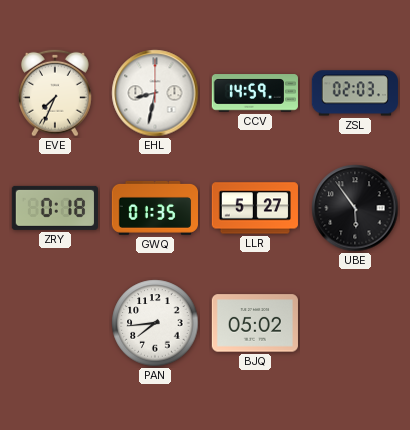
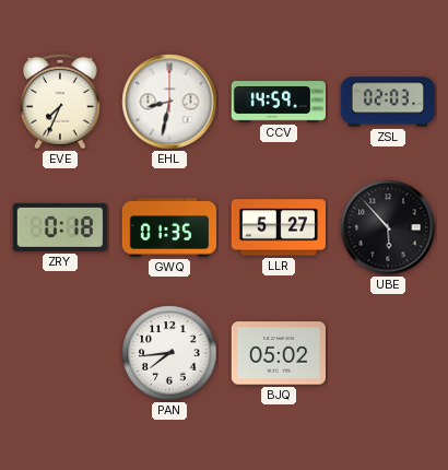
UBE: 5:54 -> 5:53
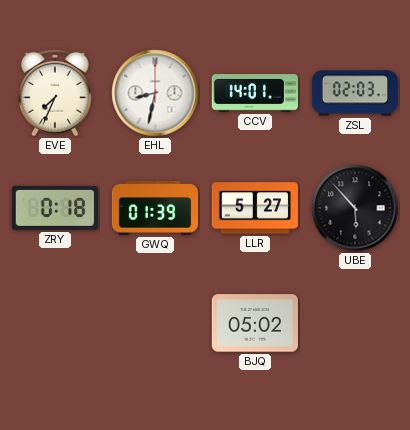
CCV: 14:59 -> 14:01
GWQ: 01:35 -> 01:39
PAN: 7:44 -> none
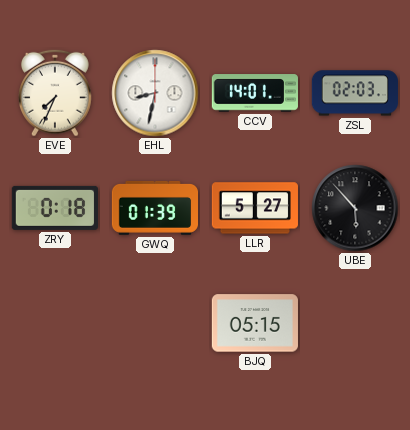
BJQ: 05:02 -> 05:15
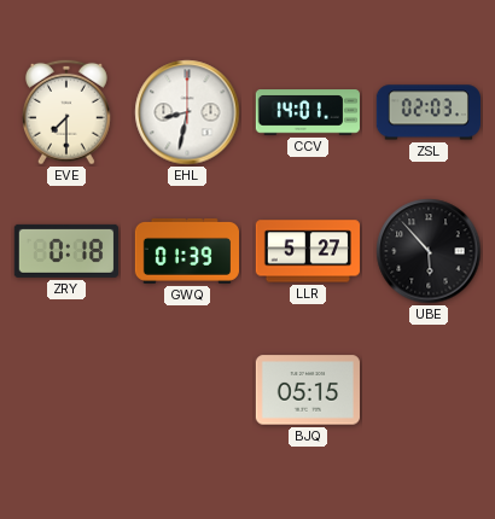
EVE: 7:34 -> 7:30
